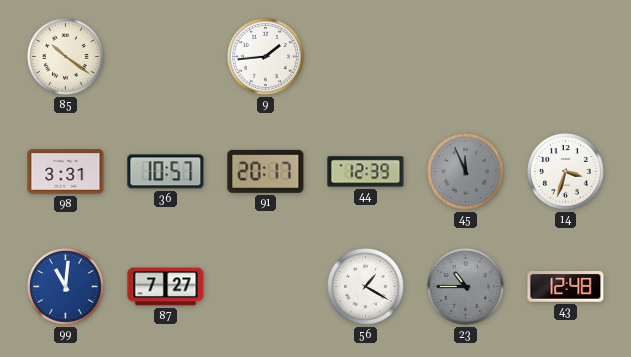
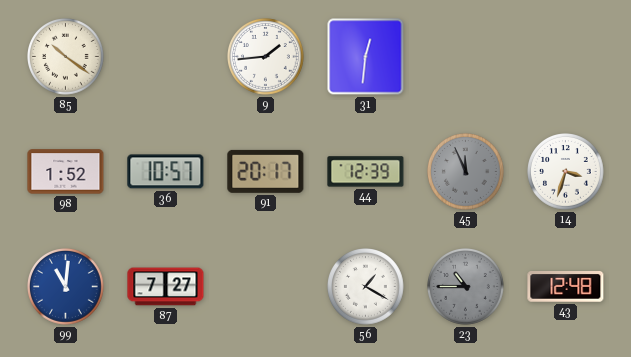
31: none -> 12:31
98: 3:31 -> 1:52
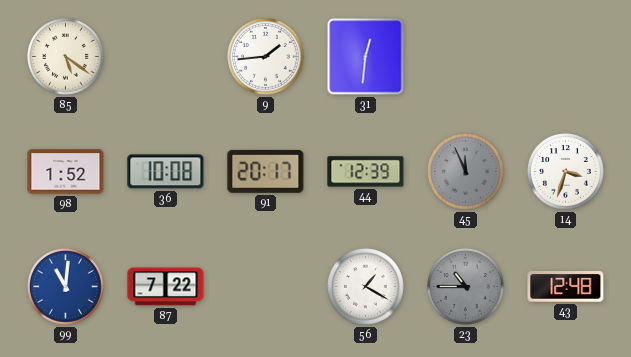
85: 10:21 -> 5:21
36: 10:57 -> 10:08
87: 7:27 -> 7:22
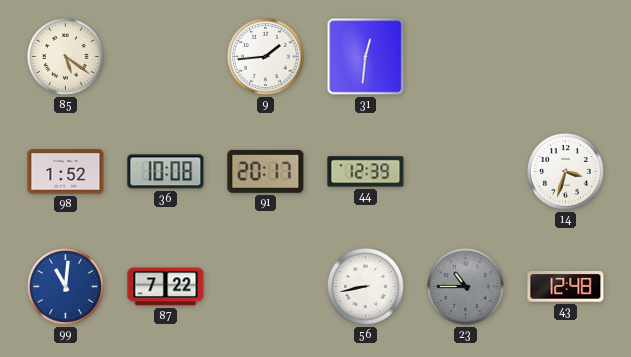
45: 11:56 -> none
56: 1:20 -> 8:43
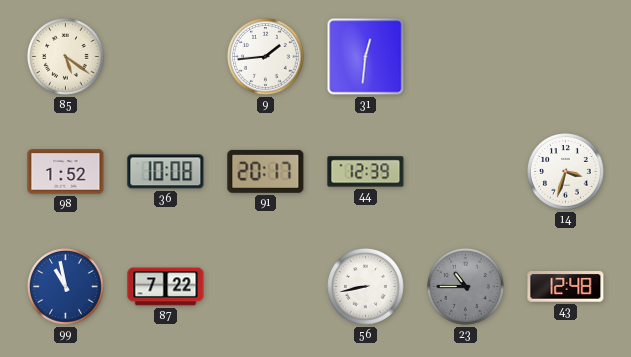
99: 11:01 -> 10:58
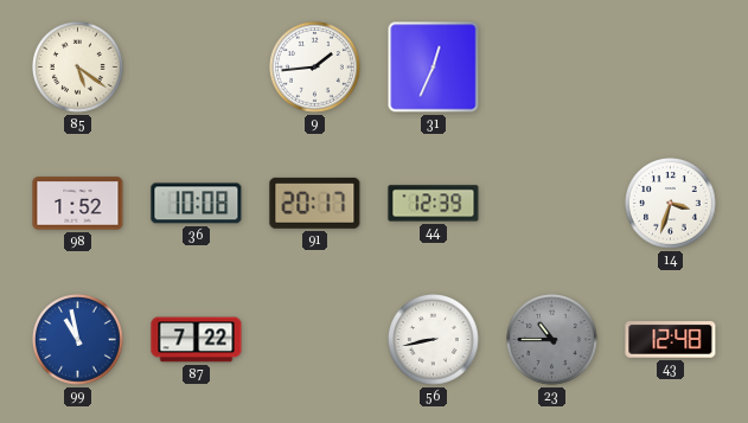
31: 12:31 -> 12:34
